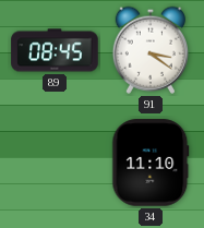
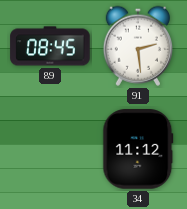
91: 3:21 -> 2:29
34: 11:10 -> 11:12
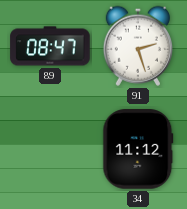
89: 08:45 -> 08:47
91: 2:29 -> 2:27
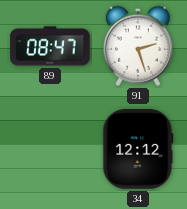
34: 11:12 -> 12:12
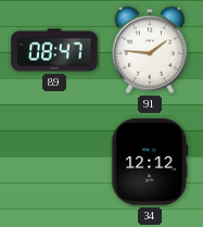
91: 2:27 -> 1:46
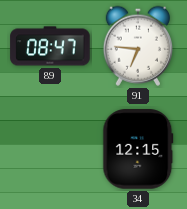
91: 1:46 -> 6:46
34: 12:12 -> 12:15
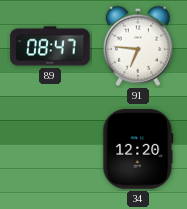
34: 12:15 -> 12:20
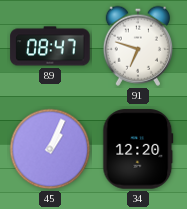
91: 6:46 -> 6:48
45: none -> 1:04
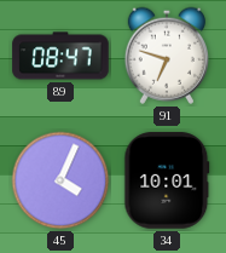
45: 1:04 -> 4:04
34: 12:20 -> 10:01
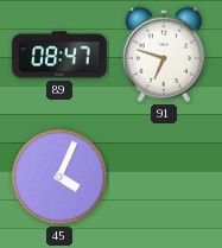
34: 10:01 -> none
